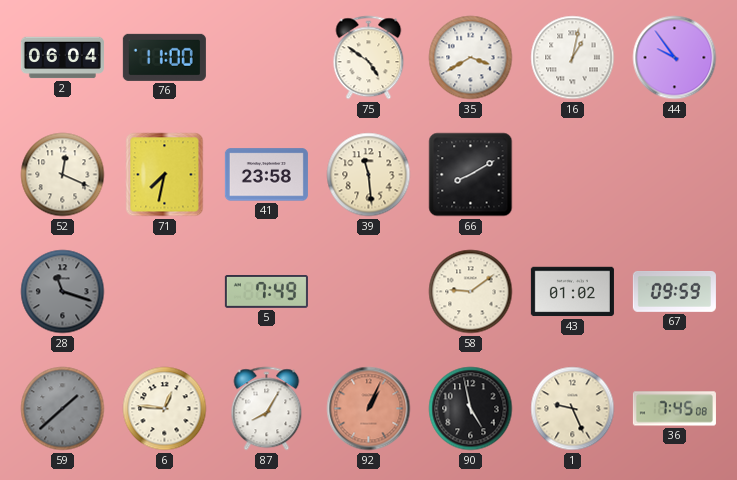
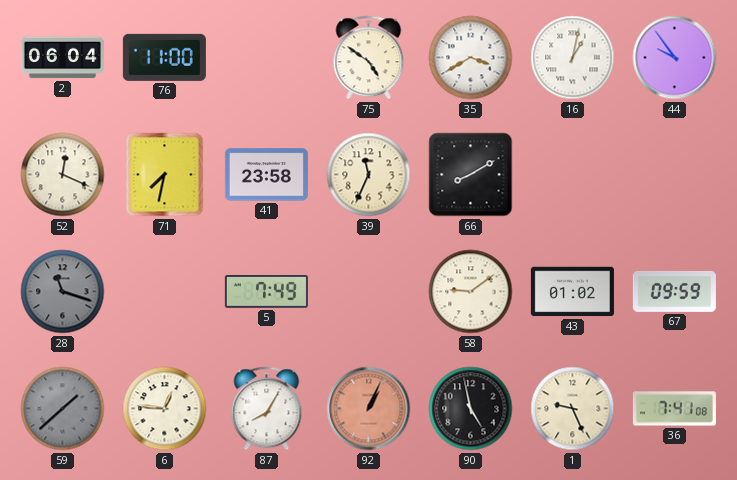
39: 11:29 -> 11:34
36: 7:45 -> 7:41
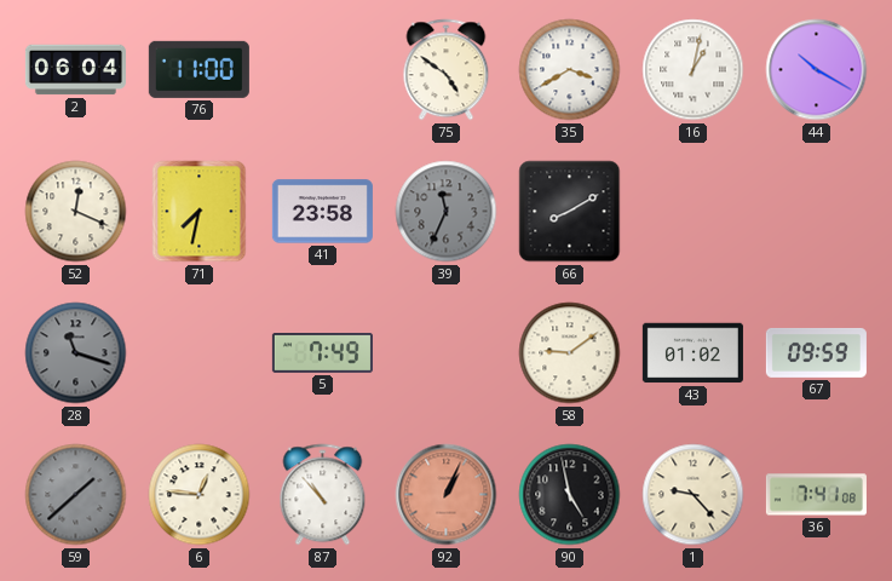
44: 9:54 -> 10:20
39 dial: cream -> grey
87: 8:05 -> 10:53
1: 9:26 -> 9:23
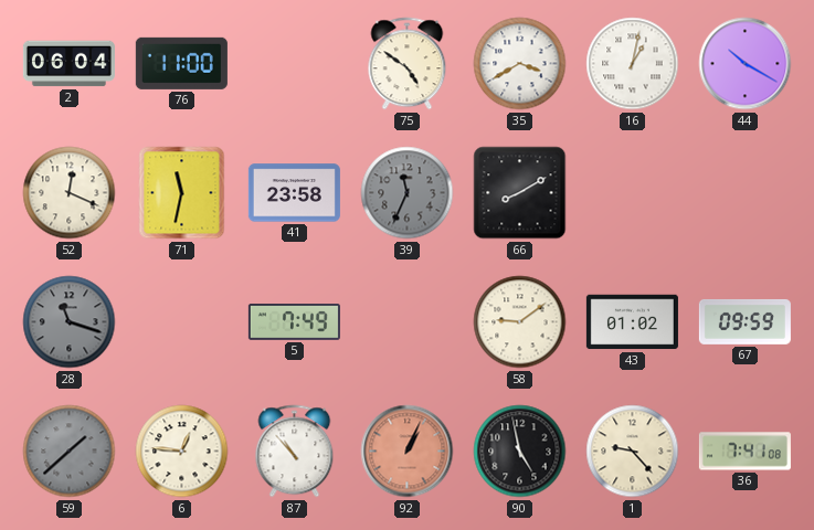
71: 7:32 -> 11:32
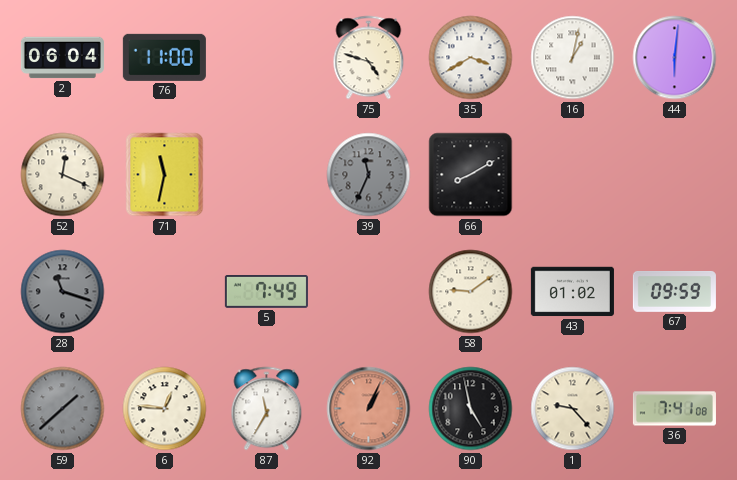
75: 4:51 -> 4:48
44: 10:20 -> 6:01
41: 23:58 -> none
87: 10:53 -> 11:35
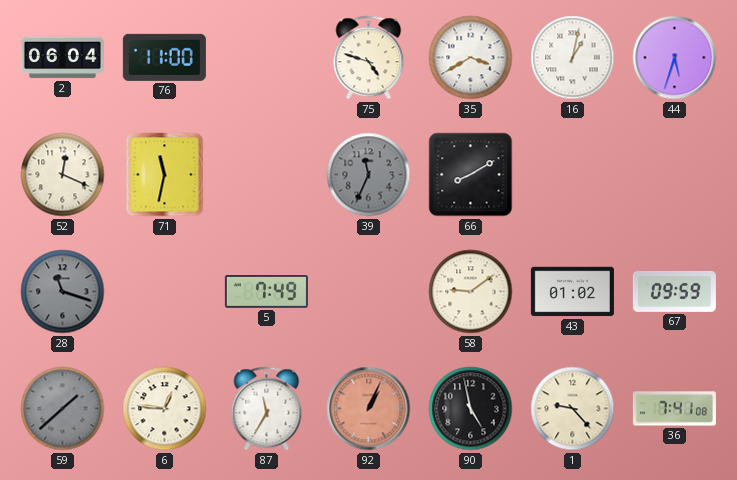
44: 6:01 -> 5:33
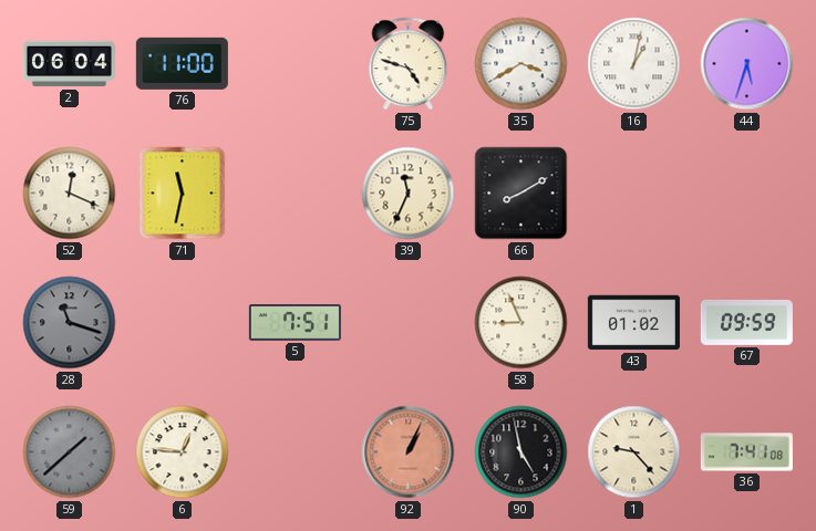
39 dial: grey -> cream
5: 7:49 -> 7:51
58: 9:09 -> 8:56
87: 11:35 -> none
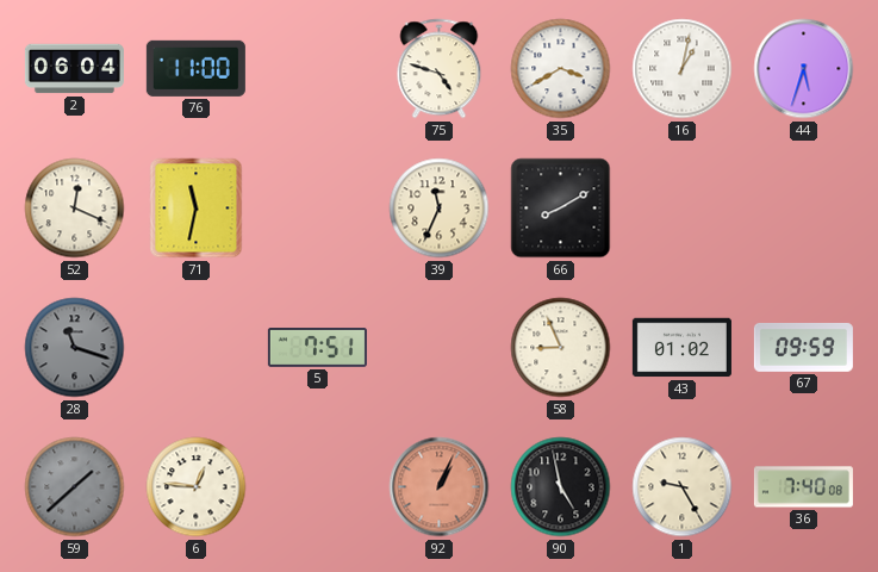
1: 9:23 -> 9:25
36: 7:41 -> 7:40
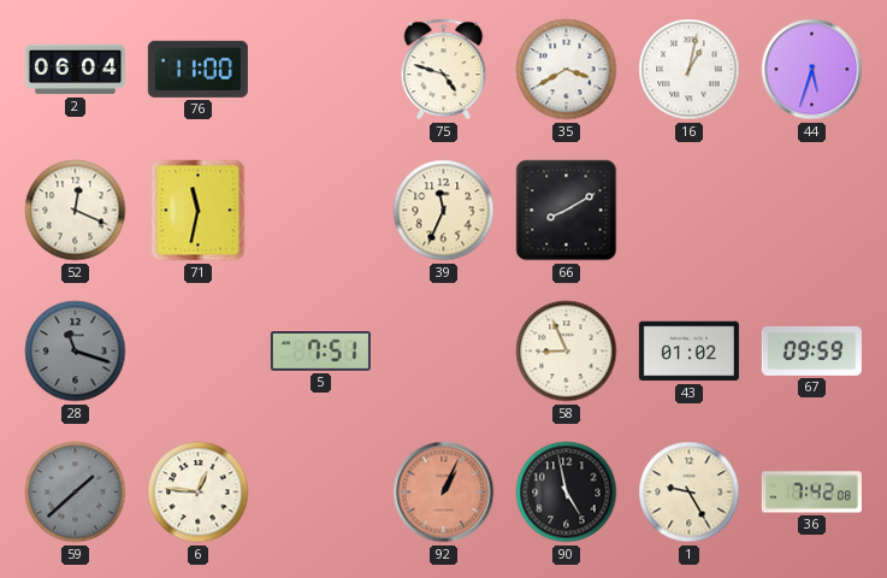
36: 7:40 -> 7:42
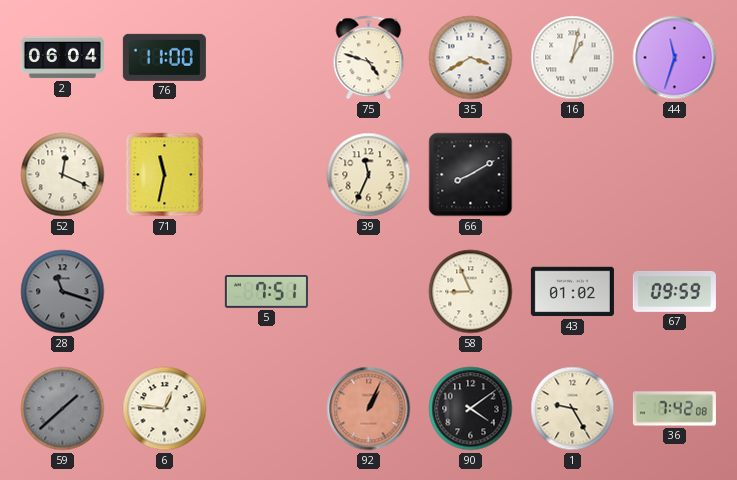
44: 5:33 -> 11:33
90: 4:58 -> 4:09
